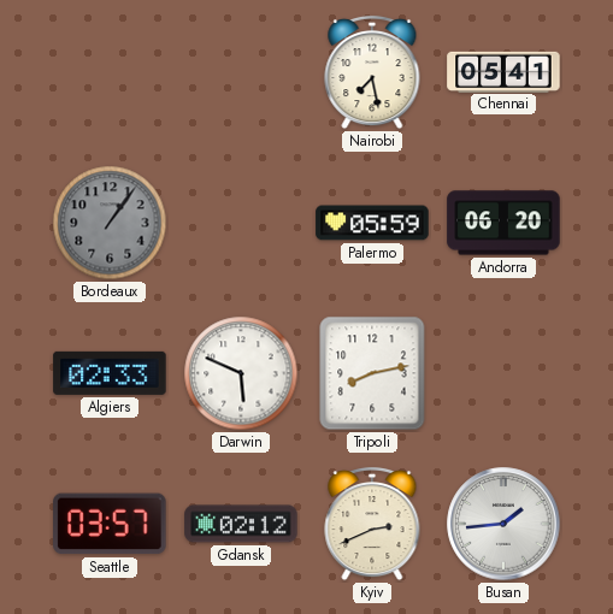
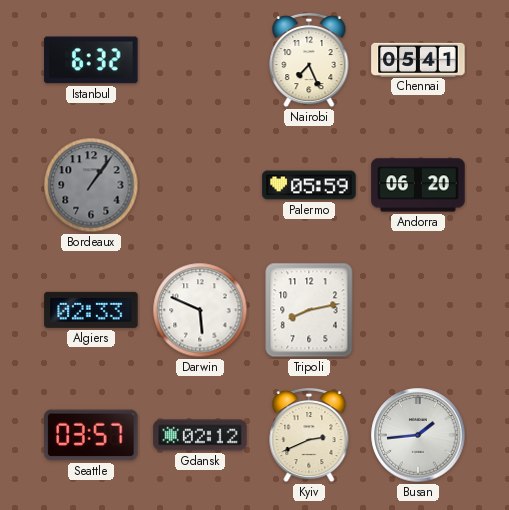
Istanbul: none -> 6:32
Nairobi: 7:28 -> 7:26
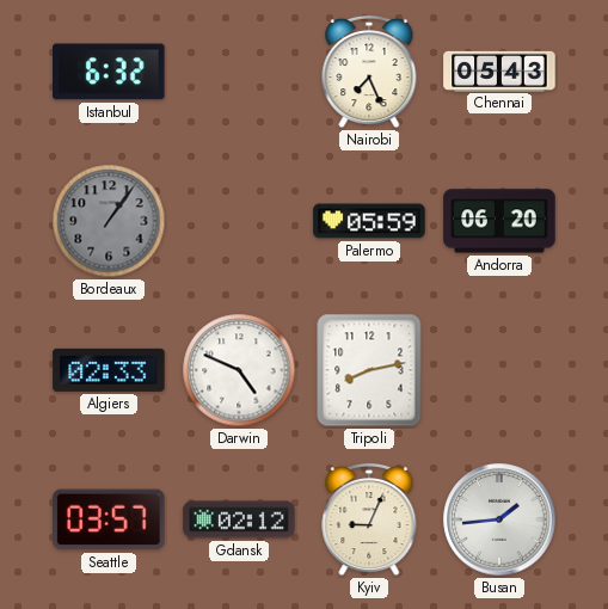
Chennai: 05:41 -> 05:43
Darwin: 5:49 -> 4:49
Kyiv: 2:41 -> 9:04
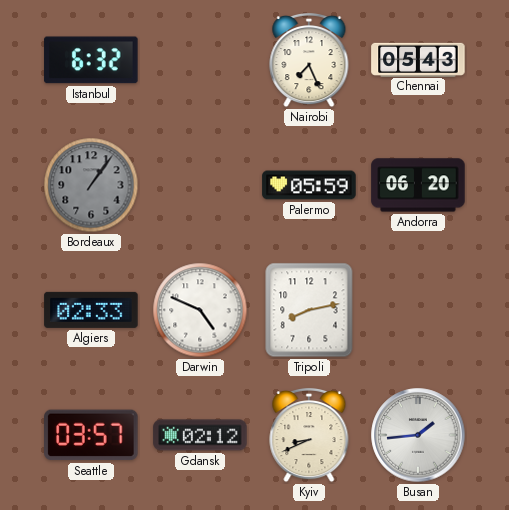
Kyiv: 9:04 -> 8:41
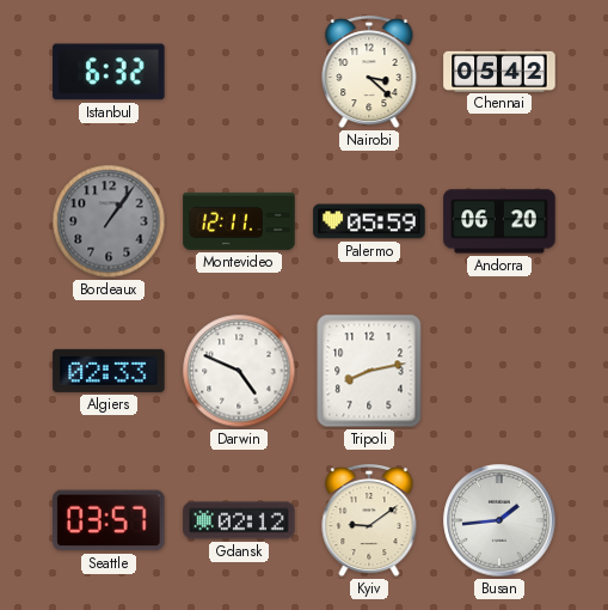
Nairobi: 7:26 -> 3:22
Chennai: 05:43 -> 05:42
Montevideo: none -> 12:11
Kyiv: 8:41 -> 9:09
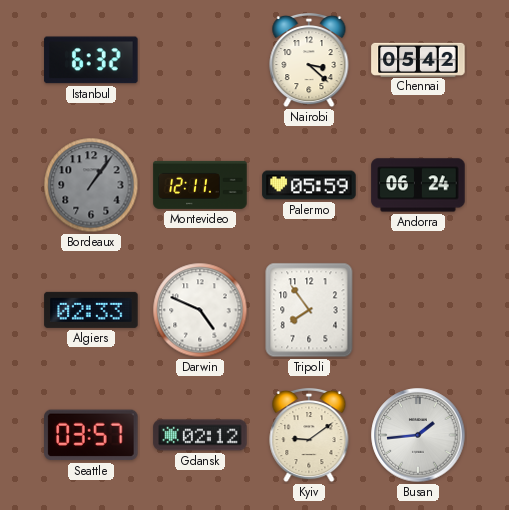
Andorra: 06:20 -> 06:24
Tripoli: 8:13 -> 7:54
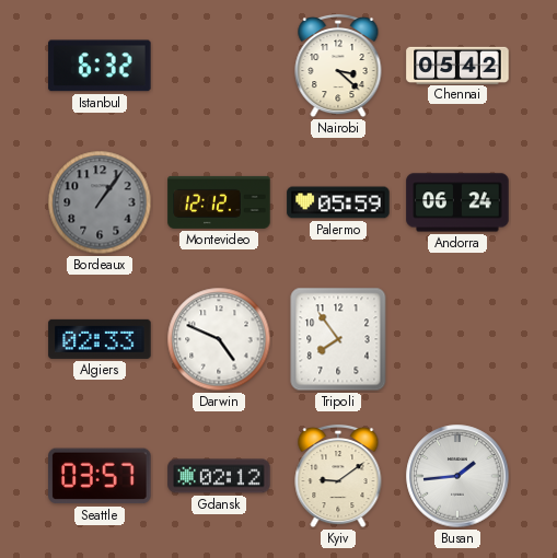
Montevideo: 12:11 -> 12:12
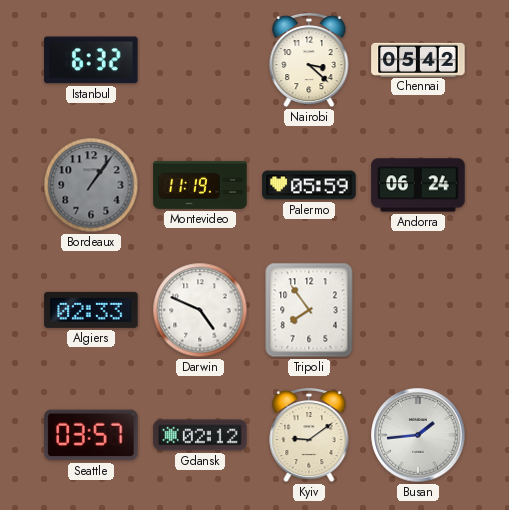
Montevideo: 12:12 -> 11:19
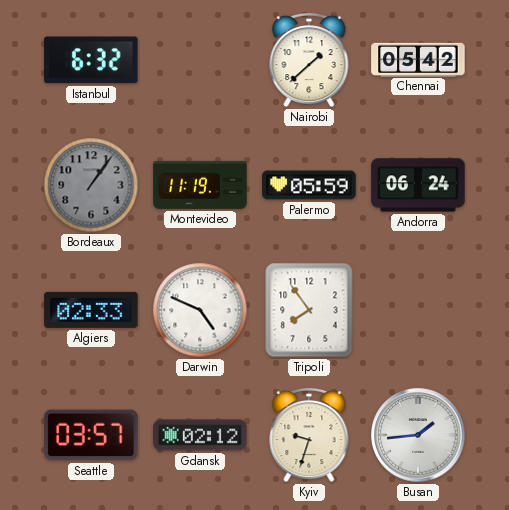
Nairobi: 3:22 -> 1:38
Kyiv: 9:09 -> 9:33
